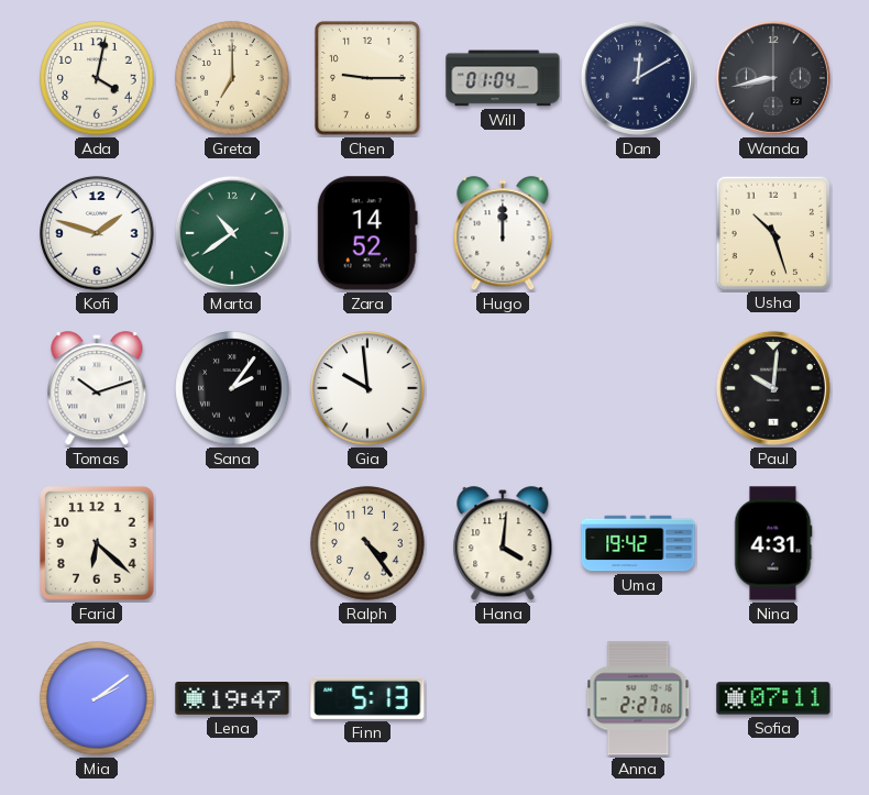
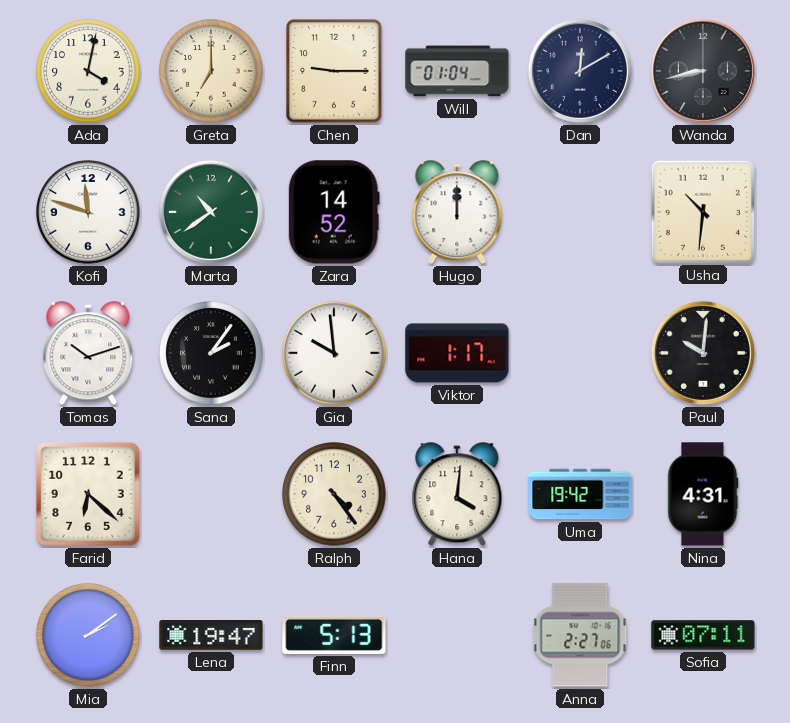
Kofi: 1:48 -> 11:48
Usha: 10:27 -> 10:31
Viktor: none -> 1:17
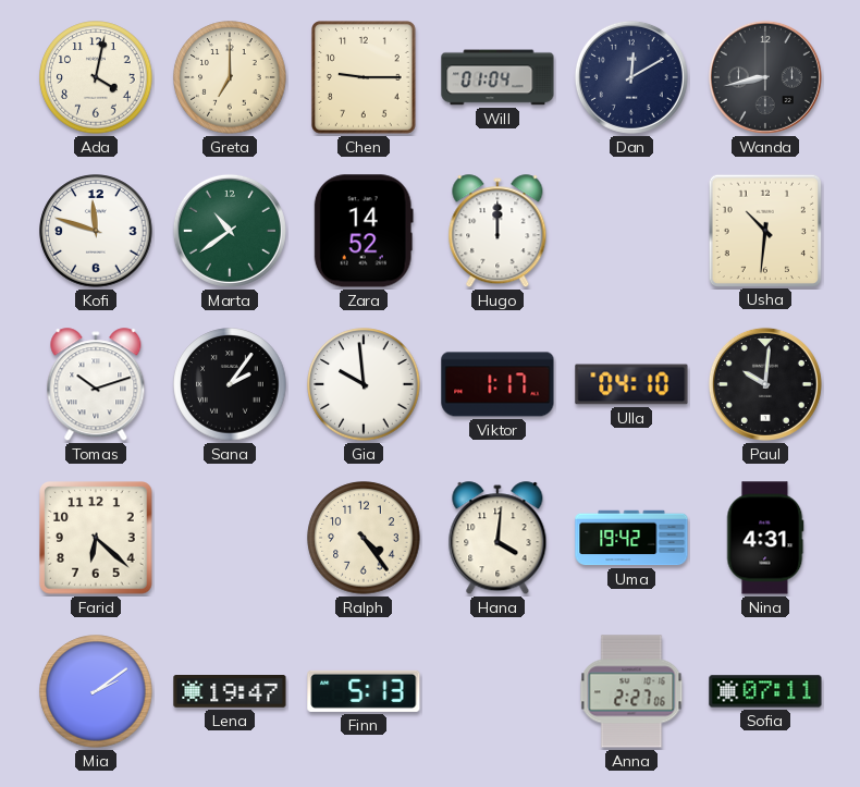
Ulla: none -> 04:10
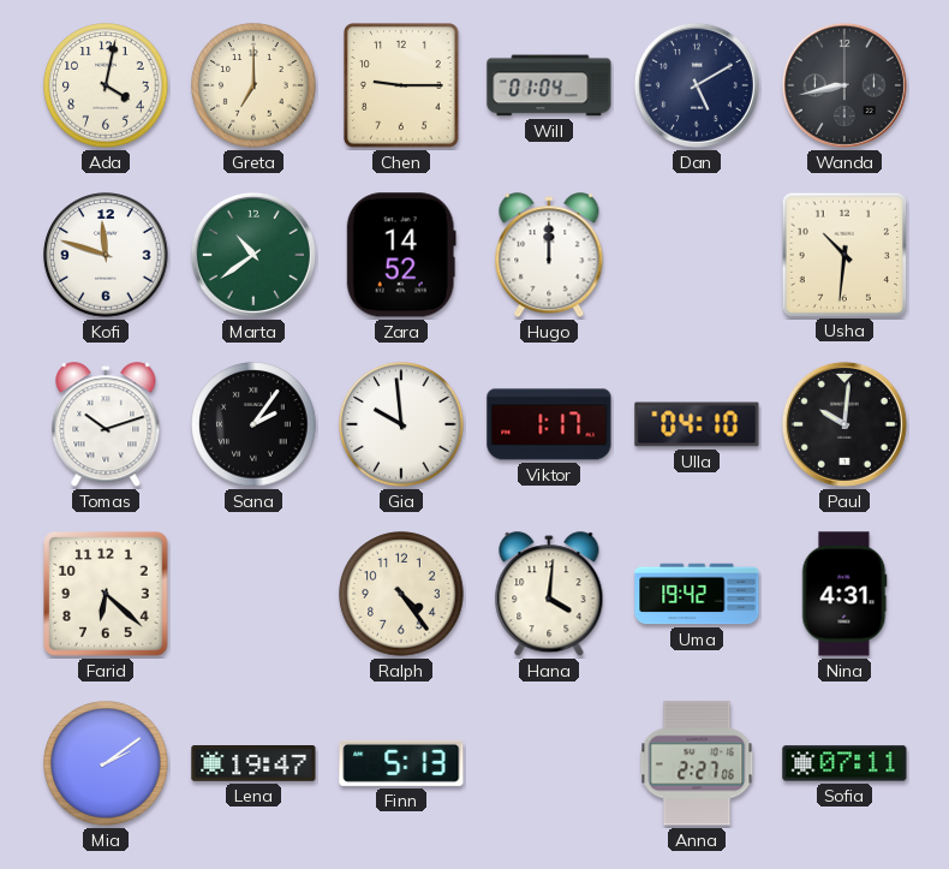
Dan: 12:10 -> 5:10
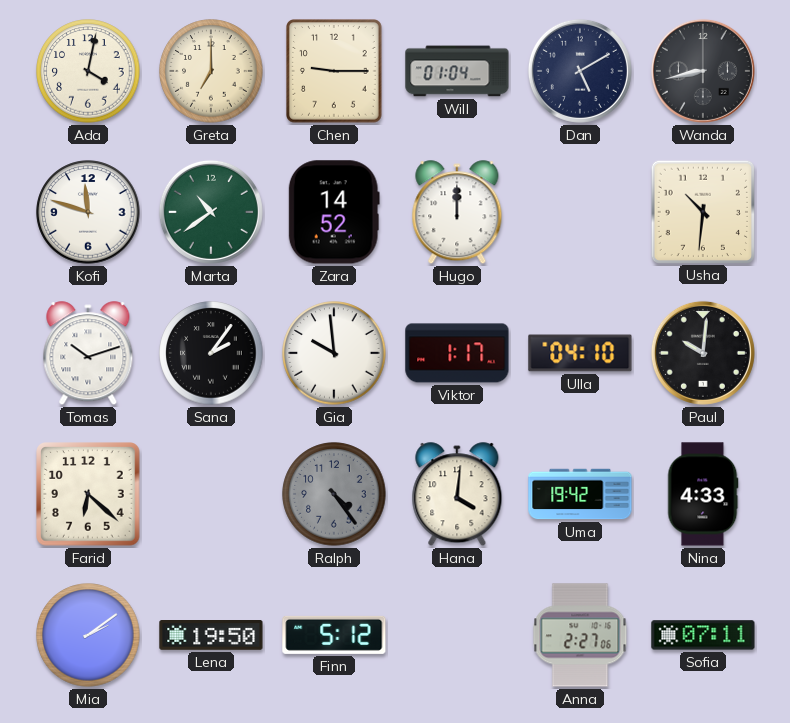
Ralph dial: cream -> grey
Nina: 4:31 -> 4:33
Lena: 19:47 -> 19:50
Finn: 5:13 -> 5:12
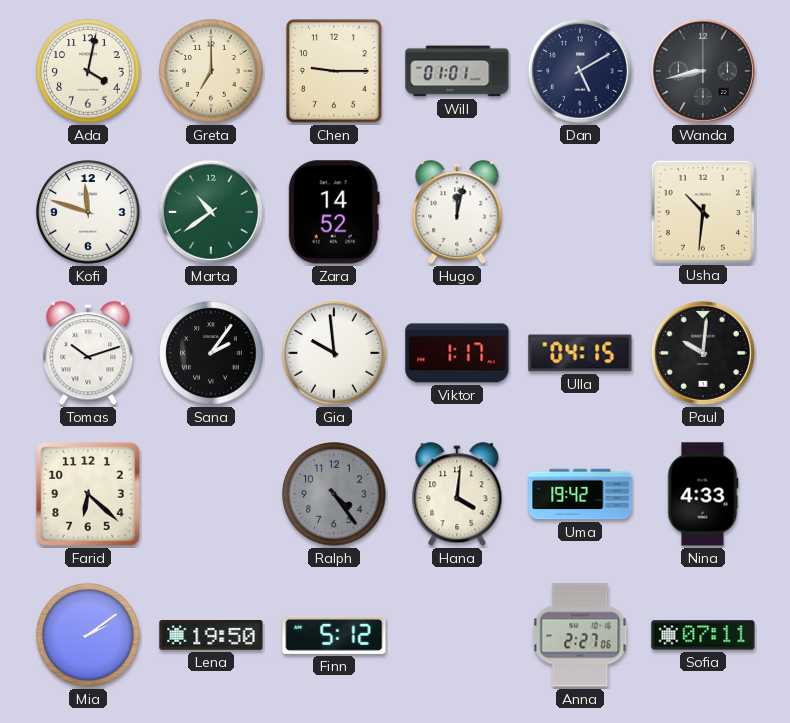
Will: 01:04 -> 01:01
Hugo: 12:00 -> 12:02
Ulla: 04:10 -> 04:15
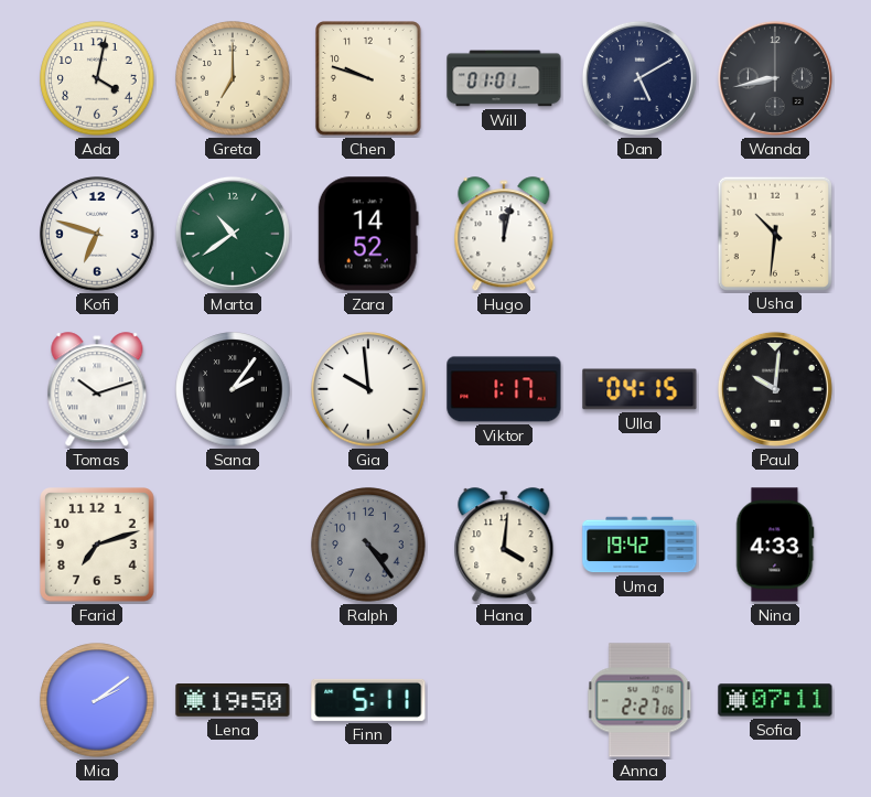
Chen: 9:15 -> 9:48
Kofi: 11:48 -> 6:48
Farid: 6:22 -> 7:12
Finn: 5:12 -> 5:11
